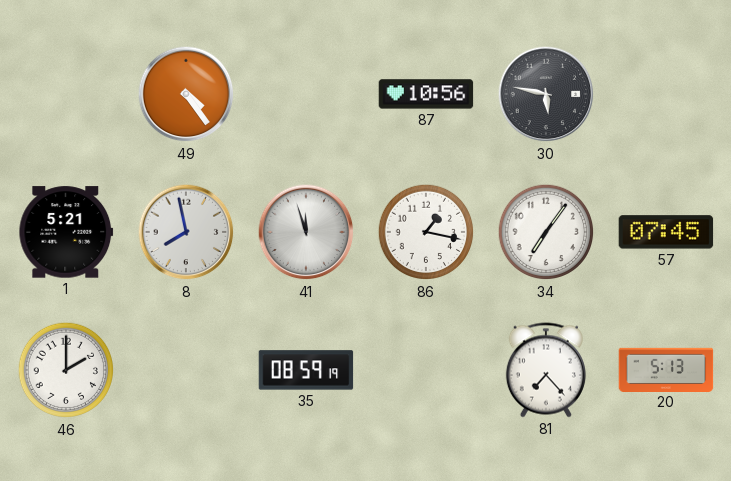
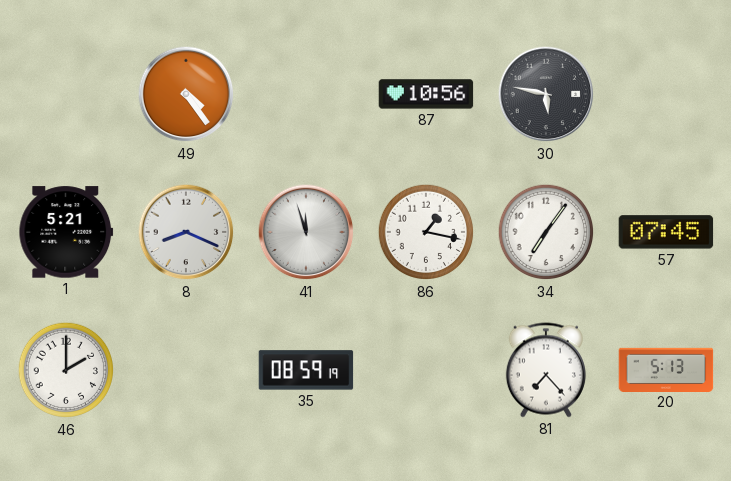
8: 7:58 -> 8:19
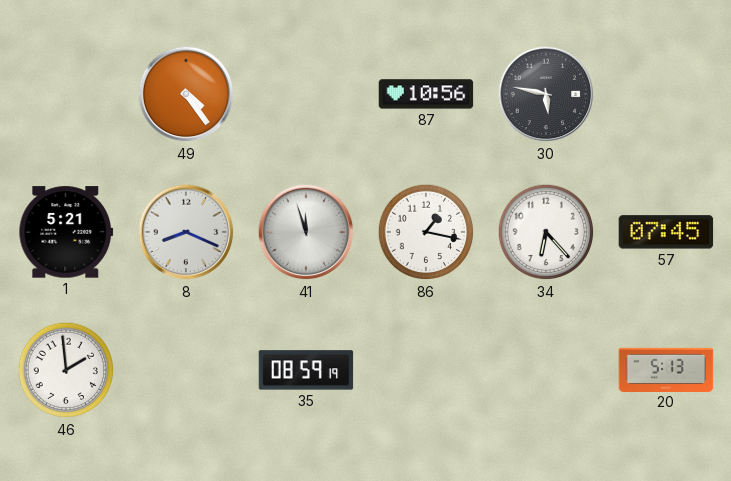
34: 7:06 -> 6:23
46: 2:00 -> 1:59
81: 7:23 -> none
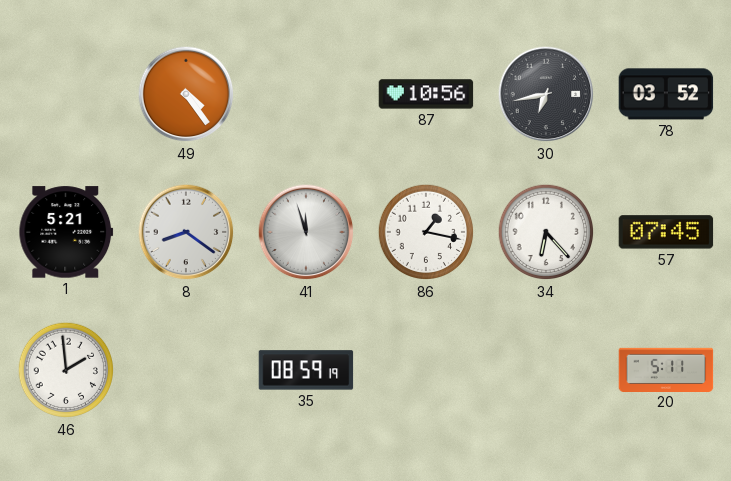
30: 5:47 -> 6:43
78: none -> 03:52
8: 8:19 -> 8:21
20: 5:13 -> 5:11
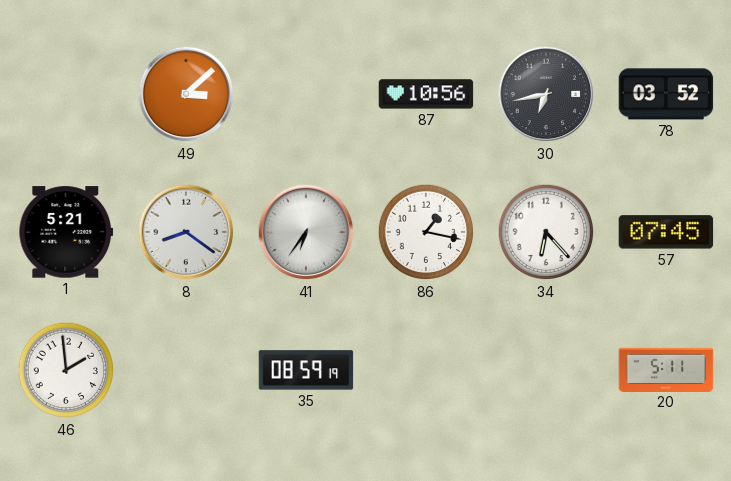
49: 4:24 -> 3:08
41: 11:57 -> 6:36
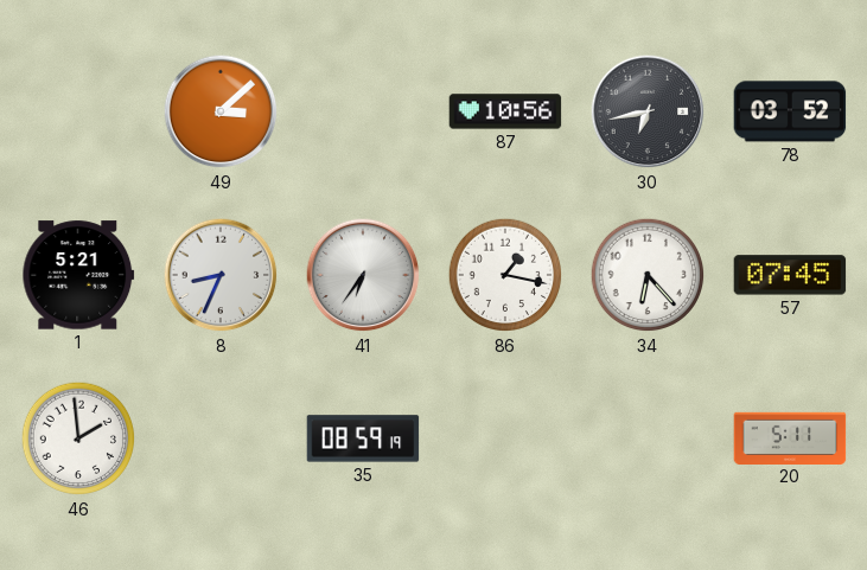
8: 8:21 -> 8:34
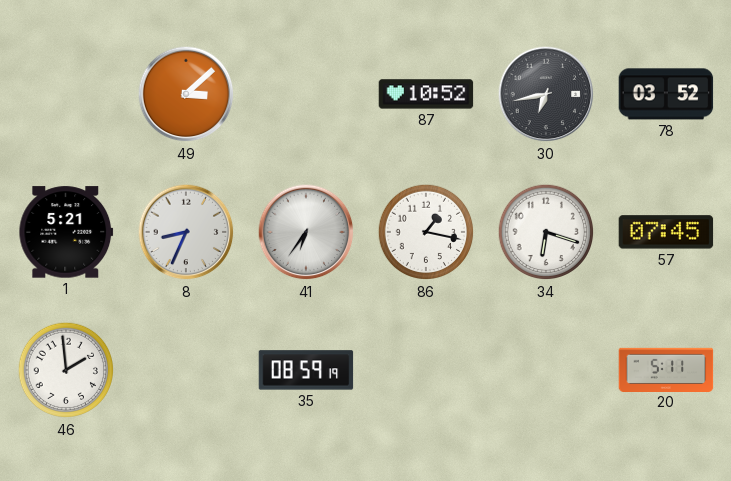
87: 10:56 -> 10:52
34: 6:23 -> 6:18
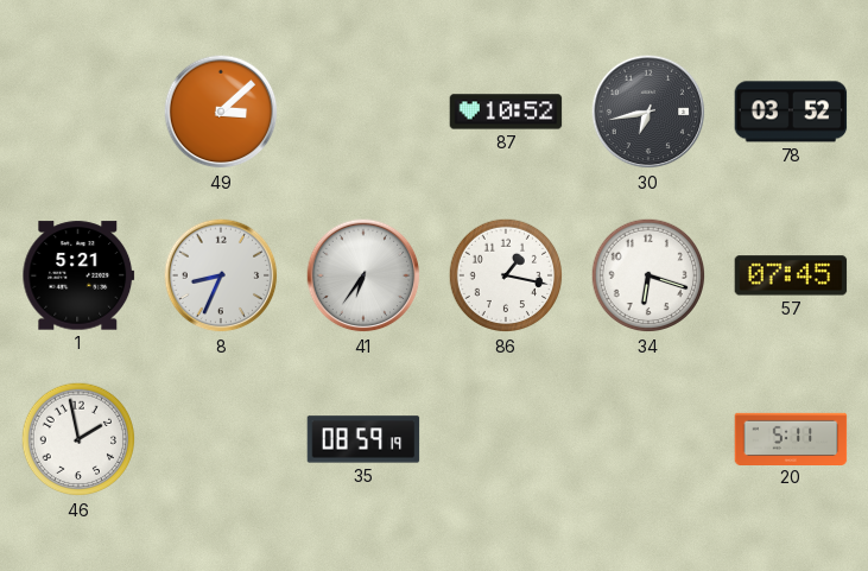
46: 1:59 -> 1:58
